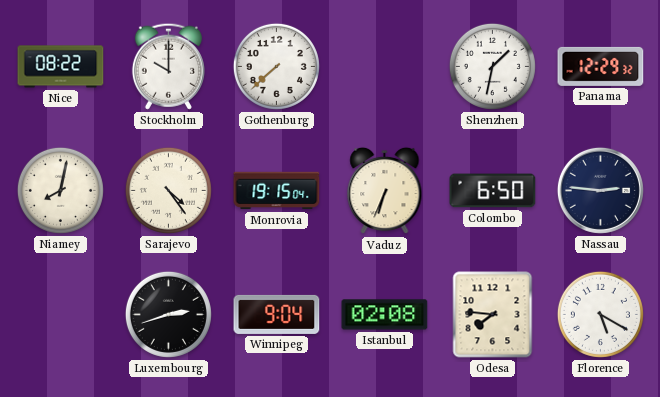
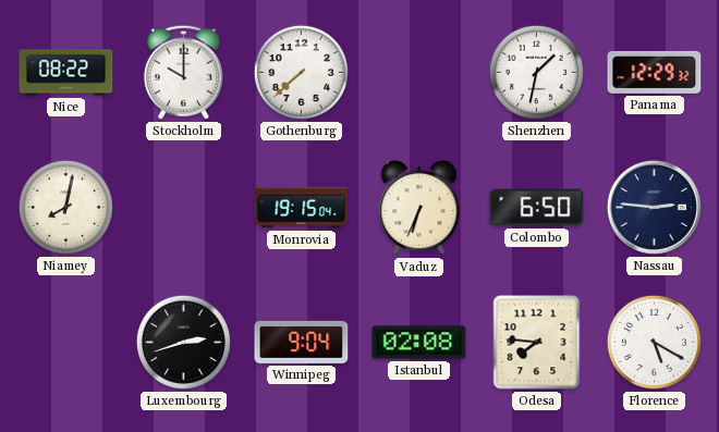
Sarajevo: 4:24 -> none
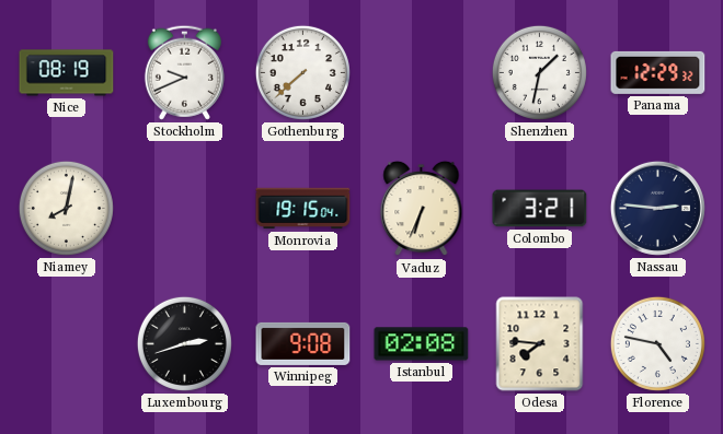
Nice: 08:22 -> 08:19
Stockholm: 10:00 -> 9:41
Colombo: 6:50 -> 3:21
Winnipeg: 9:04 -> 9:08
Florence: 5:20 -> 4:47
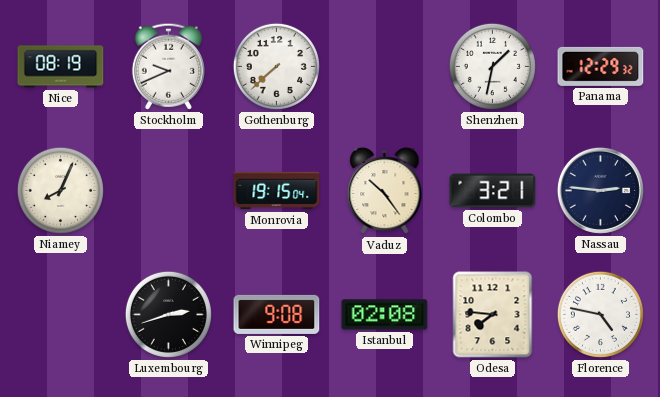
Niamey: 8:02 -> 8:04
Vaduz: 6:34 -> 10:24
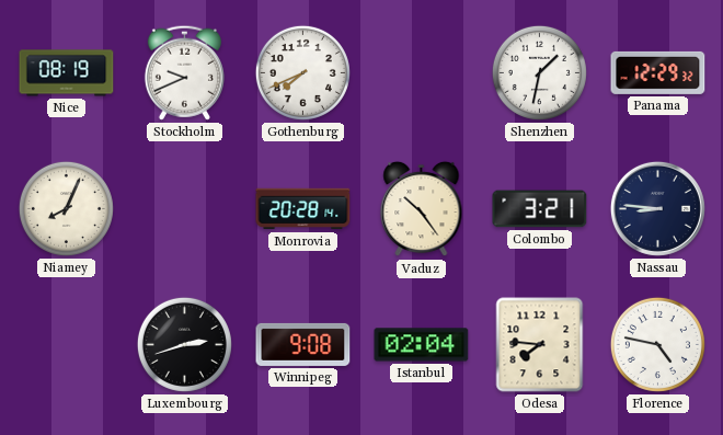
Gothenburg: 7:38 -> 7:41
Monrovia: 19:15 -> 20:28
Nassau: 2:46 -> 8:46
Istanbul: 02:08 -> 02:04
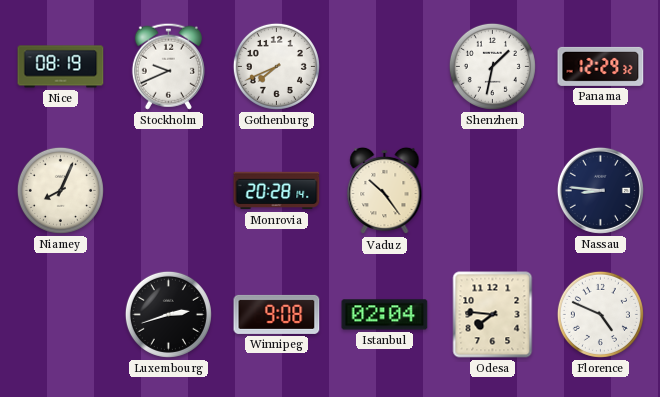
Colombo: 3:21 -> none
Florence: 4:47 -> 4:49
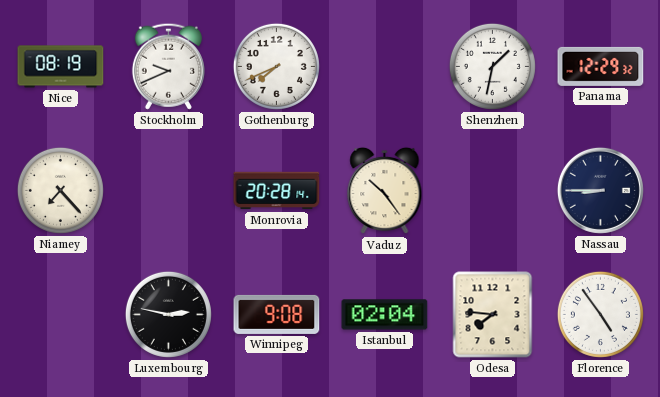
Niamey: 8:04 -> 7:23
Nassau: 8:46 -> 8:45
Luxembourg: 2:42 -> 2:47
Florence: 4:49 -> 4:54
